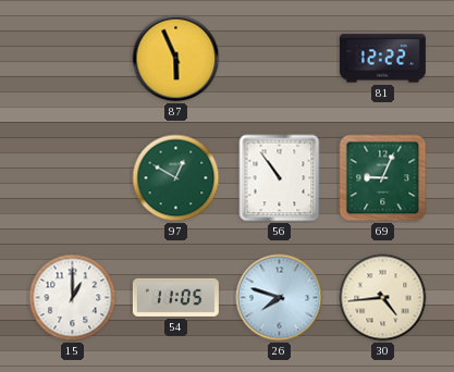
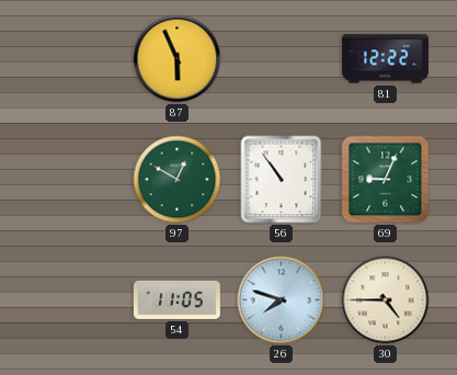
15: 1:00 -> none
30: 4:44 -> 4:45
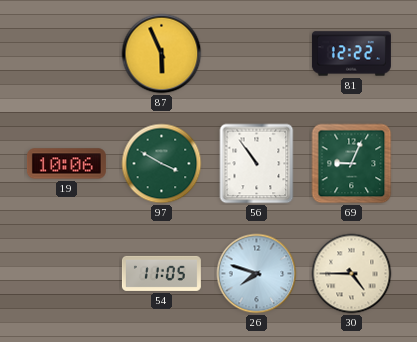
19: none -> 10:06
97: 12:50 -> 3:50
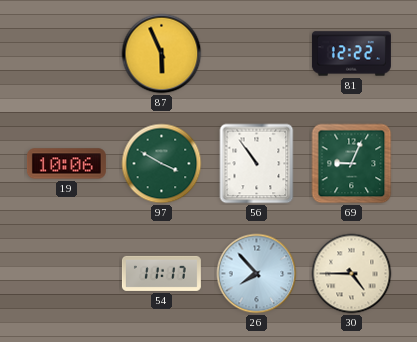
54: 11:05 -> 11:17
26: 7:48 -> 7:53
